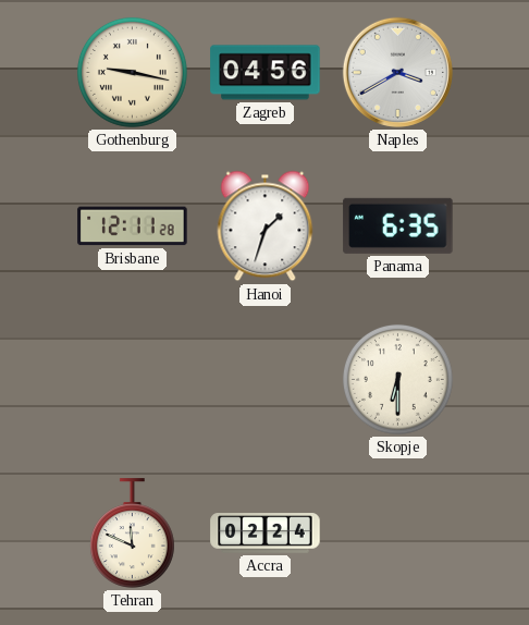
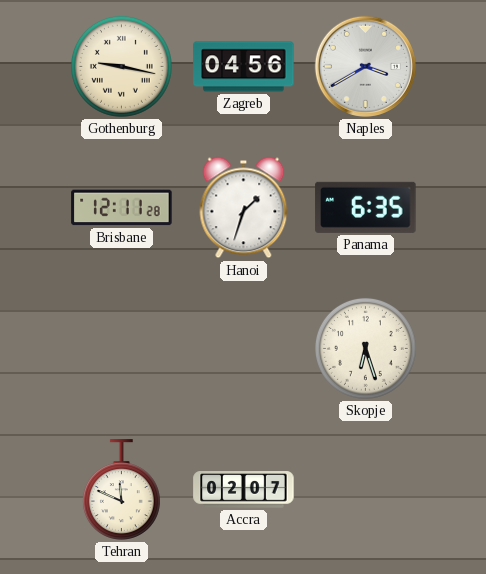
Skopje: 6:30 -> 6:27
Accra: 02:24 -> 02:07
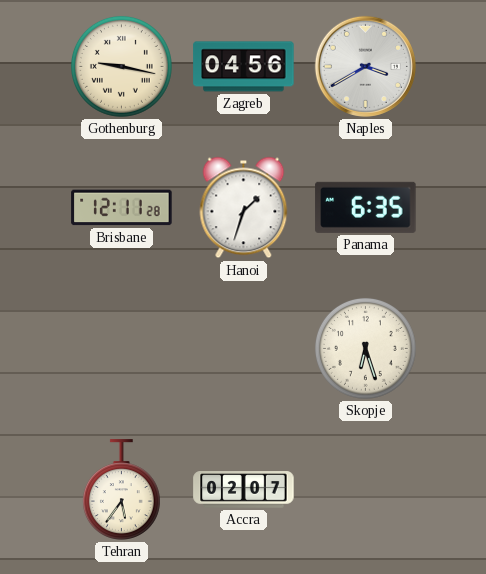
Tehran: 11:49 -> 5:36
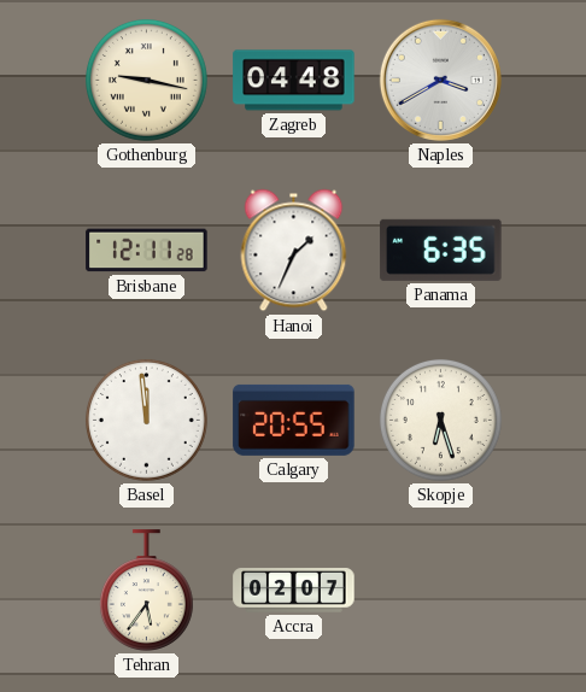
Zagreb: 04:56 -> 04:48
Hanoi: 1:33 -> 1:34
Basel: none -> 11:59
Calgary: none -> 20:55
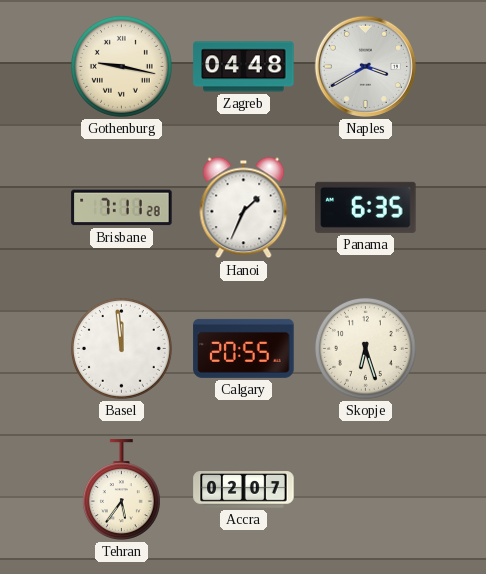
Brisbane: 12:11 -> 7:11
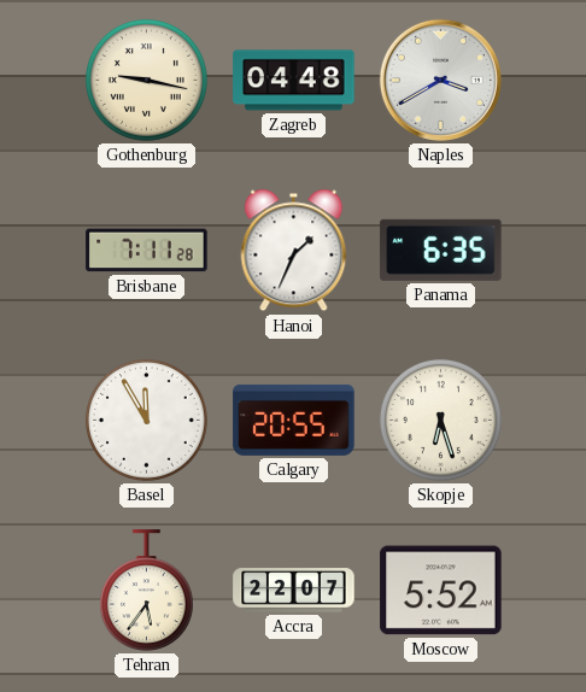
Basel: 11:59 -> 11:55
Accra: 02:07 -> 22:07
Moscow: none -> 5:52
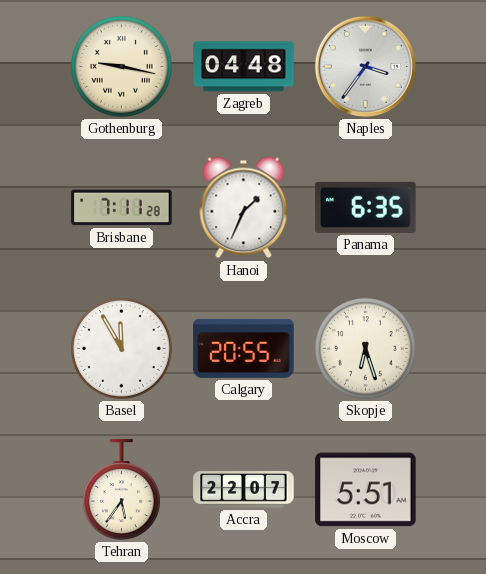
Naples: 3:40 -> 3:36
Moscow: 5:52 -> 5:51
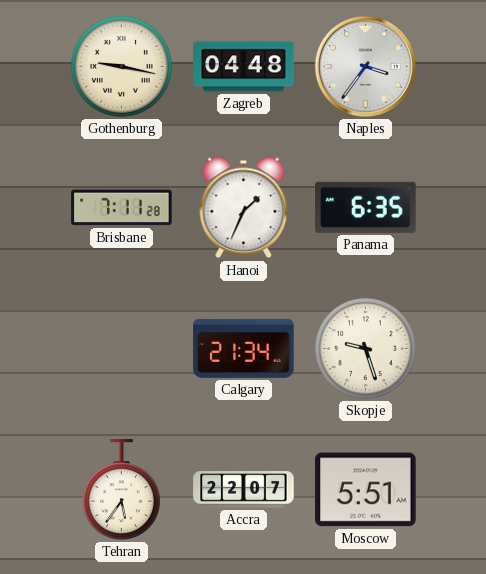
Basel: 11:55 -> none
Calgary: 20:55 -> 21:34
Skopje: 6:27 -> 9:27
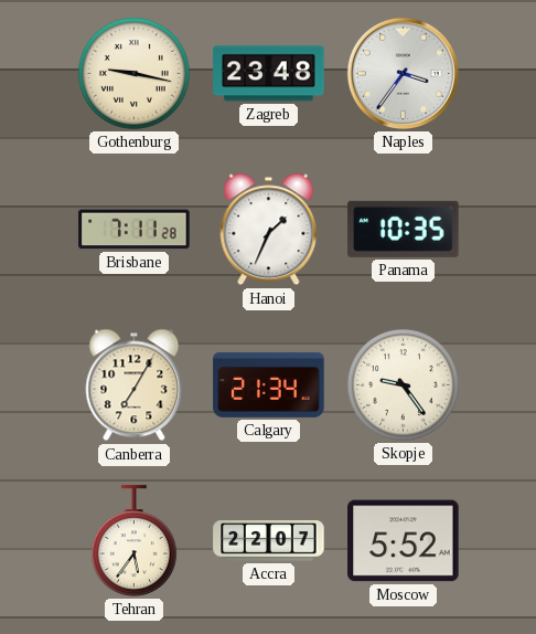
Zagreb: 04:48 -> 23:48
Panama: 6:35 -> 10:35
Canberra: none -> 7:05
Skopje: 9:27 -> 9:24
Moscow: 5:51 -> 5:52
